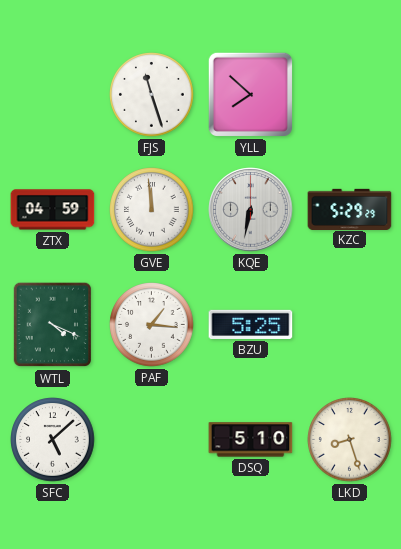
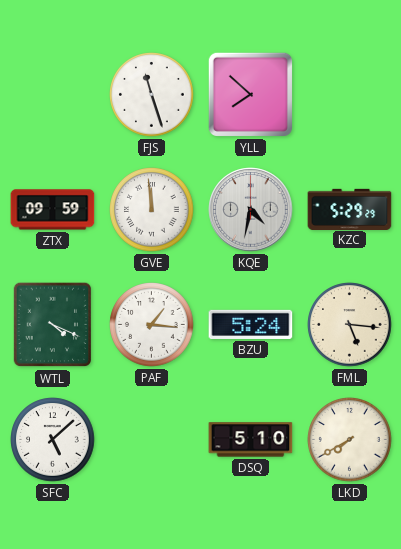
ZTX: 04:59 -> 09:59
KQE: 6:32 -> 4:32
BZU: 5:25 -> 5:24
FML: none -> 5:16
LKD: 8:27 -> 7:40
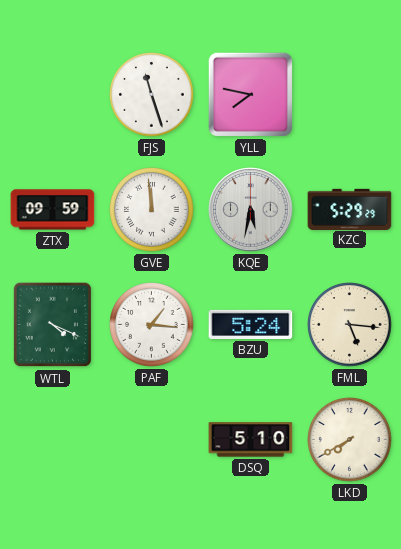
YLL: 7:52 -> 7:47
KQE: 4:32 -> 5:32
SFC: 5:08 -> none
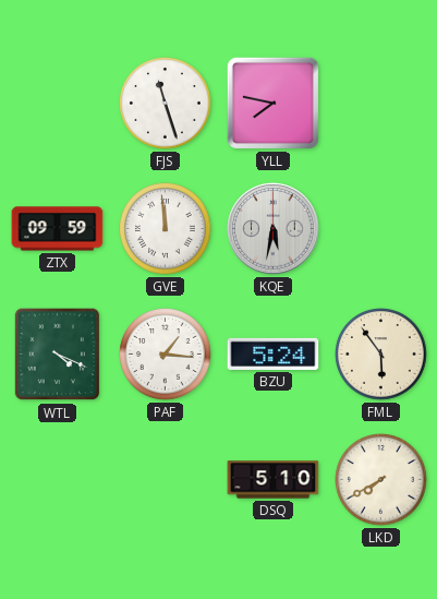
KZC: 5:29 -> none
FML: 5:16 -> 5:54
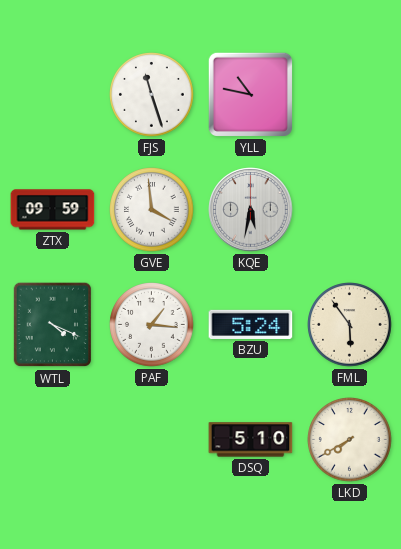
YLL: 7:47 -> 10:47
GVE: 11:59 -> 3:59
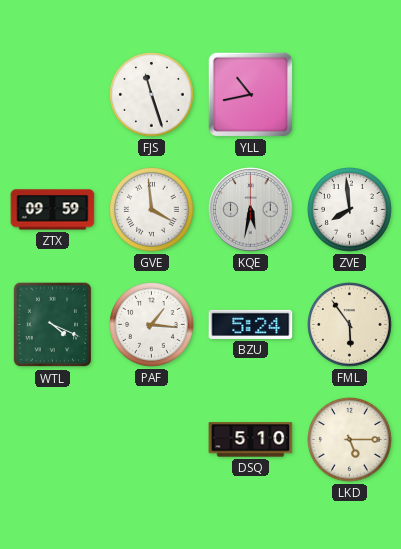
YLL: 10:47 -> 10:43
ZVE: none -> 7:59
LKD: 7:40 -> 5:15
